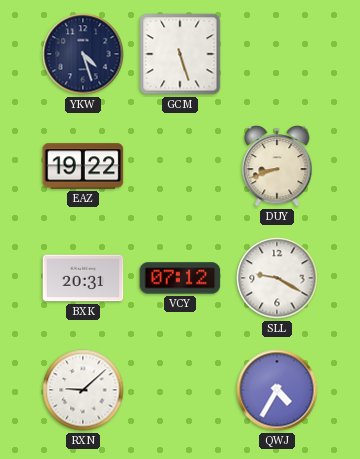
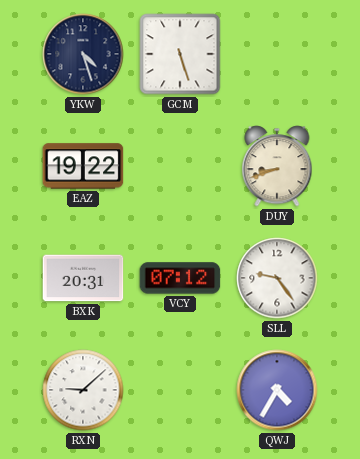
SLL: 9:20 -> 9:24
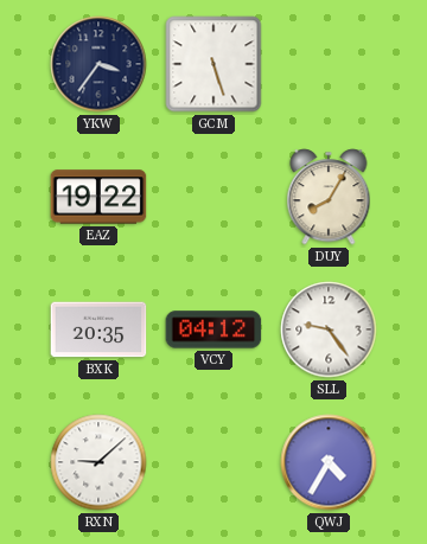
YKW: 4:27 -> 3:36
DUY: 8:42 -> 8:05
BXK: 20:31 -> 20:35
VCY: 07:12 -> 04:12
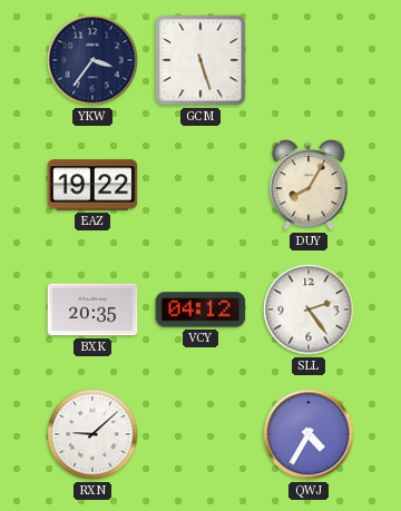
SLL: 9:24 -> 2:24
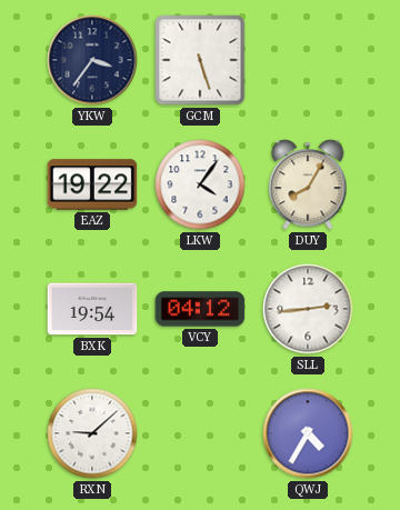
LKW: none -> 4:06
BXK: 20:35 -> 19:54
SLL: 2:24 -> 2:44
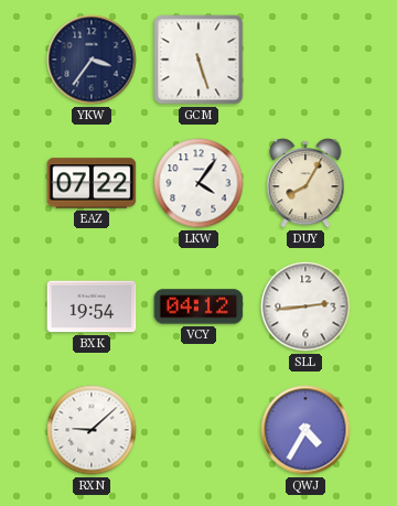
EAZ: 19:22 -> 07:22
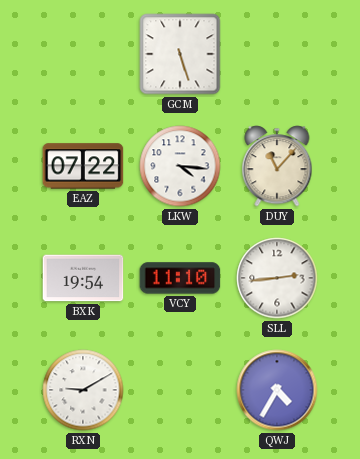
YKW: 3:36 -> none
LKW: 4:06 -> 4:16
DUY: 8:05 -> 11:07
VCY: 04:12 -> 11:10
RXN: 9:08 -> 9:10
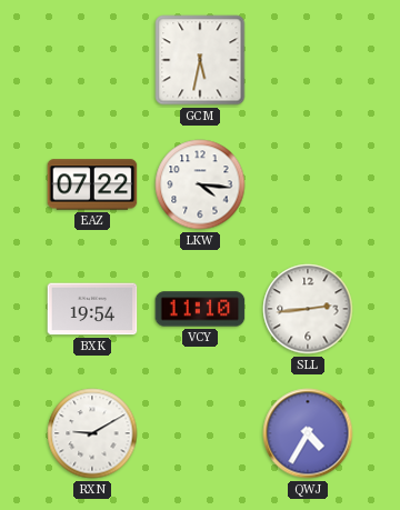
GCM: 5:27 -> 5:32
DUY: 11:07 -> none
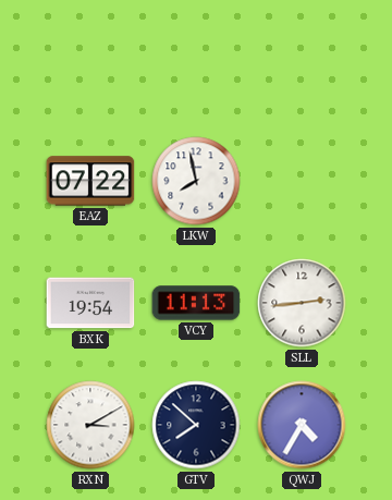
GCM: 5:32 -> none
LKW: 4:16 -> 7:58
VCY: 11:10 -> 11:13
RXN: 9:10 -> 3:10
GTV: none -> 7:52
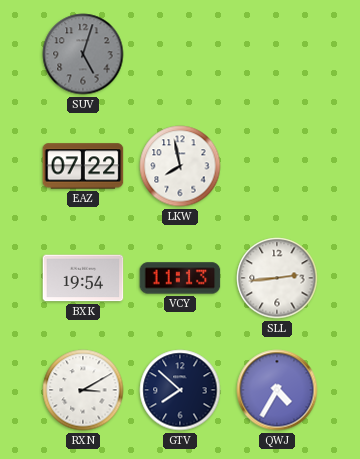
SUV: none -> 5:03
